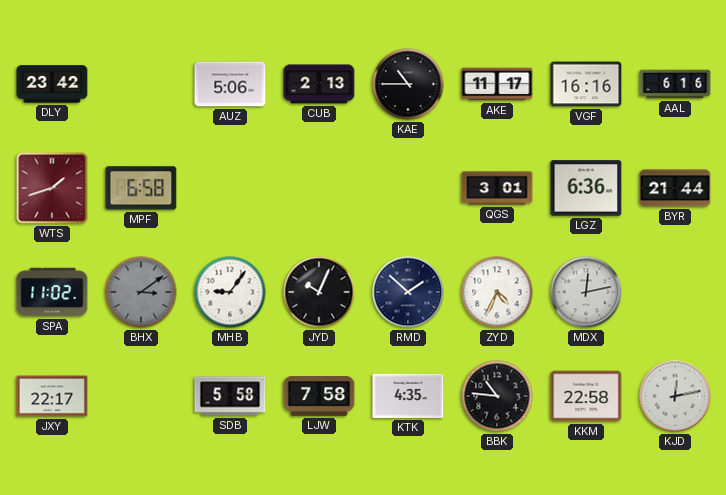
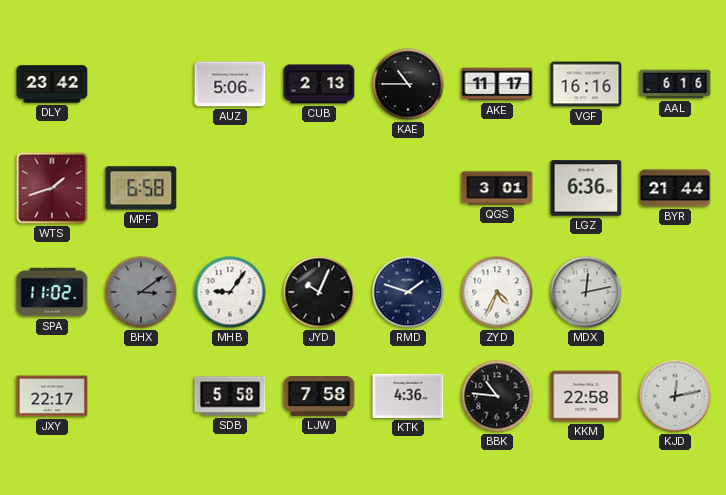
RMD: 1:52 -> 1:48
KTK: 4:35 -> 4:36
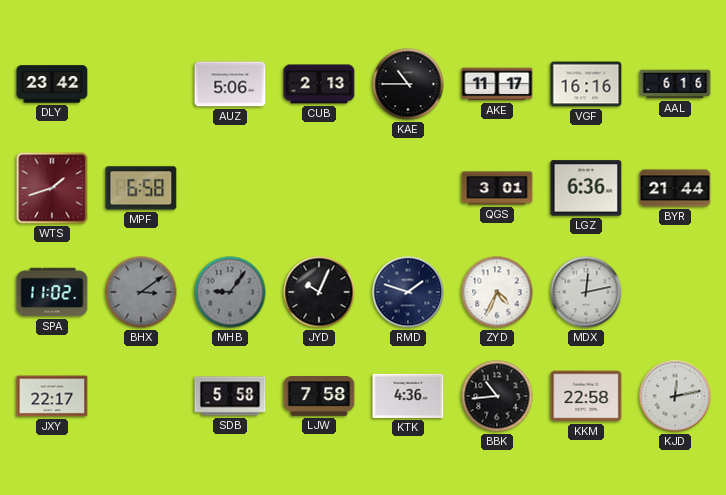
MHB dial: white -> grey
BBK: 10:46 -> 10:44
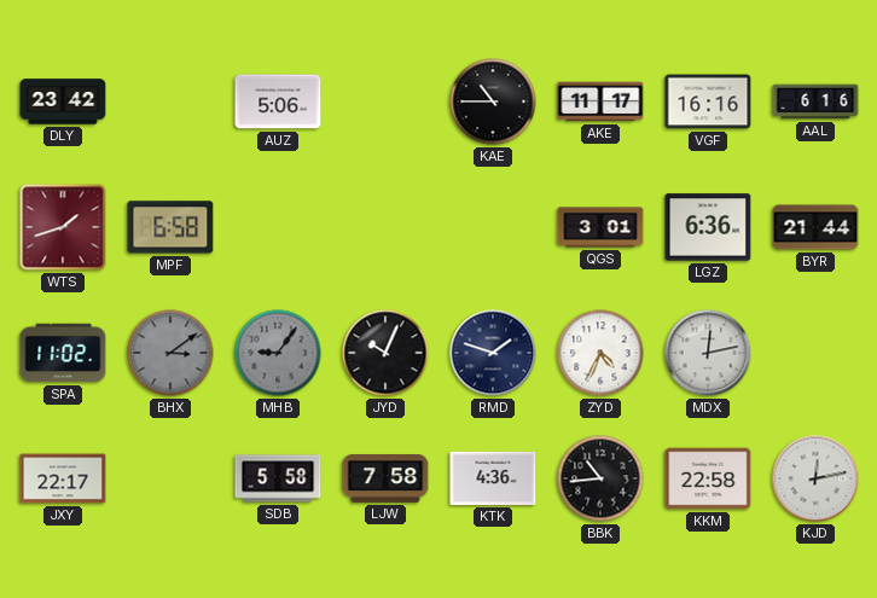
CUB: 2:13 -> none
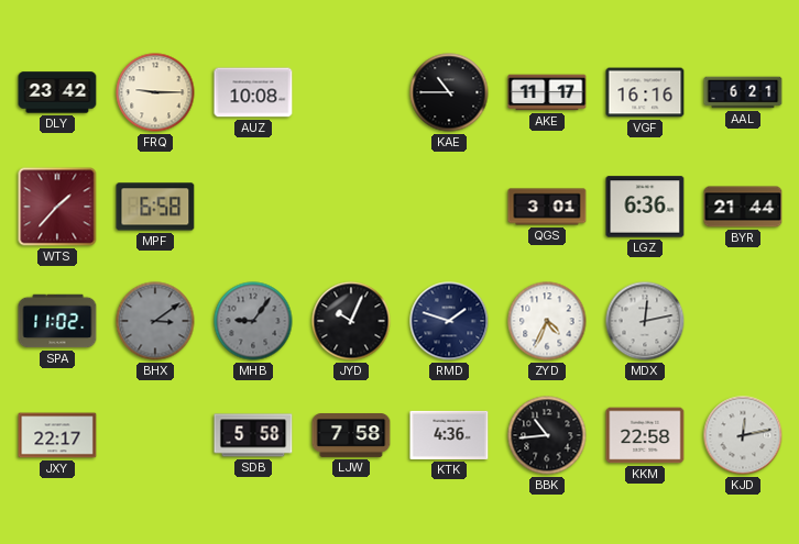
FRQ: none -> 9:15
AUZ: 5:06 -> 10:08
AAL: 6:16 -> 6:21
WTS: 1:42 -> 1:37
